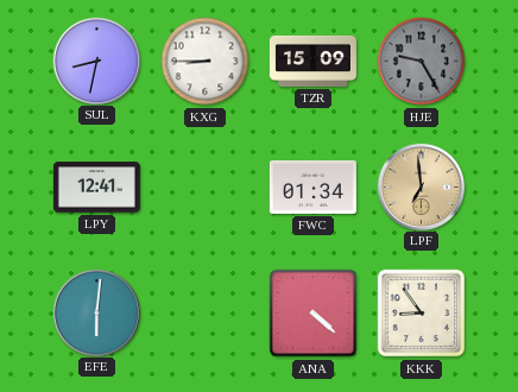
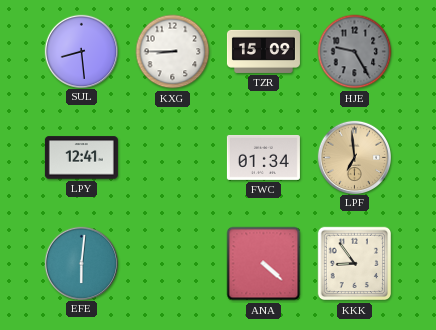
SUL: 8:32 -> 8:29
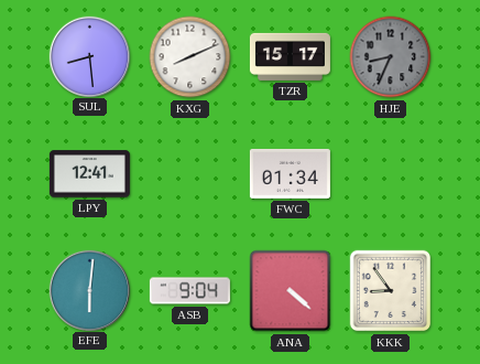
KXG: 8:45 -> 8:11
TZR: 15:09 -> 15:17
HJE: 9:25 -> 8:34
LPF: 6:59 -> none
ASB: none -> 9:04
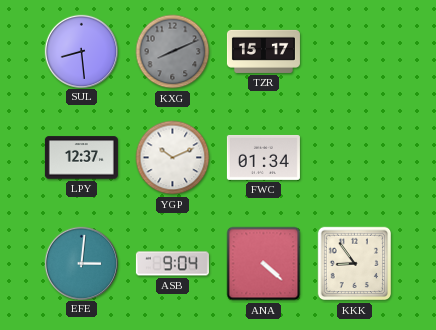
KXG dial: white -> grey
HJE: 8:34 -> none
LPY: 12:41 -> 12:37
YGP: none -> 10:11
EFE: 6:01 -> 3:01
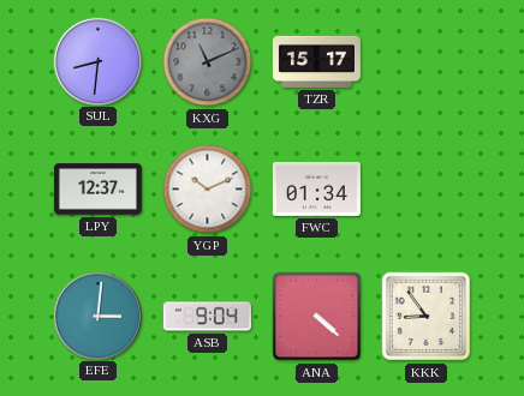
SUL: 8:29 -> 8:31
KXG: 8:11 -> 11:11
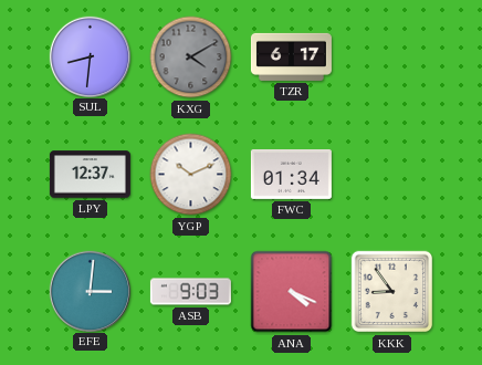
KXG: 11:11 -> 4:10
TZR: 15:17 -> 6:17
ASB: 9:04 -> 9:03
ANA: 4:22 -> 4:19
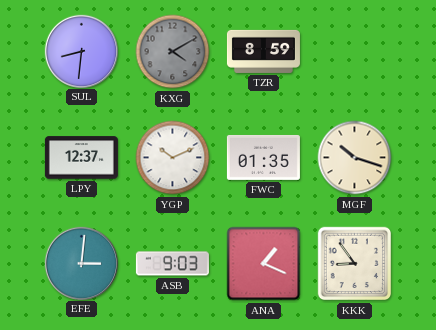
TZR: 6:17 -> 8:59
FWC: 01:34 -> 01:35
MGF: none -> 10:18
ANA: 4:19 -> 1:19
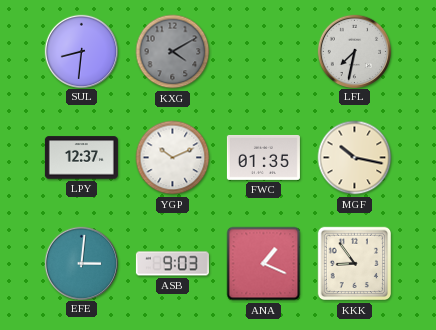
TZR: 8:59 -> none
LFL: none -> 7:32
MGF: 10:18 -> 10:17
